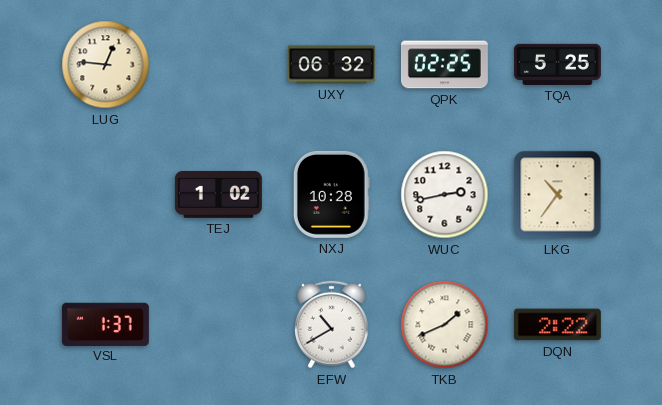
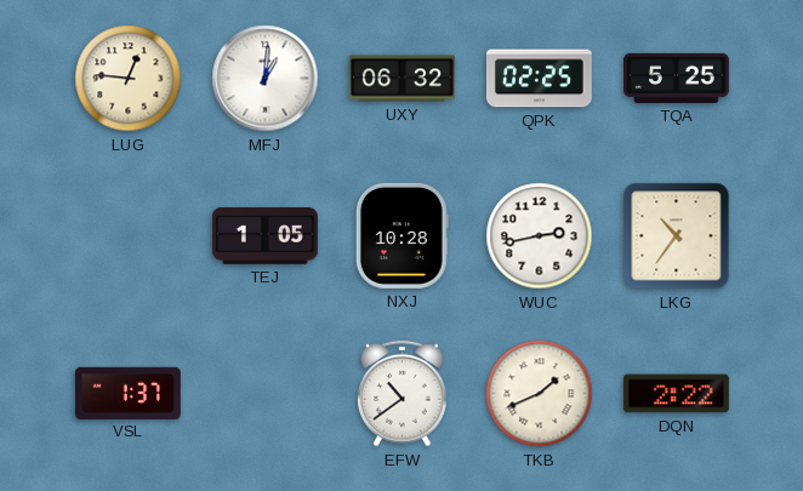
MFJ: none -> 1:01
TEJ: 1:02 -> 1:05
EFW: 10:40 -> 10:39
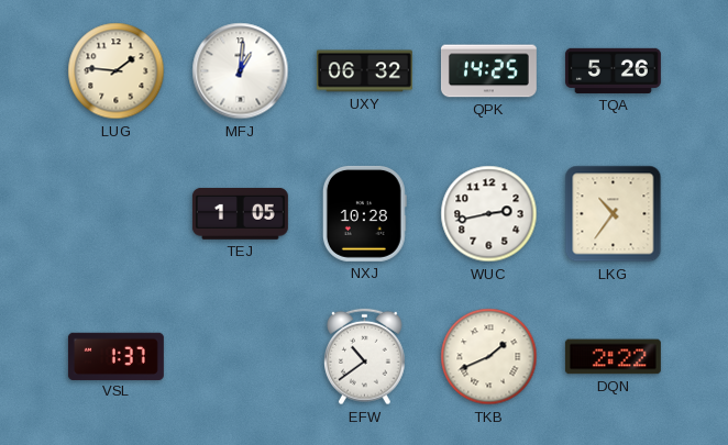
LUG: 12:46 -> 1:46
QPK: 02:25 -> 14:25
TQA: 5:25 -> 5:26
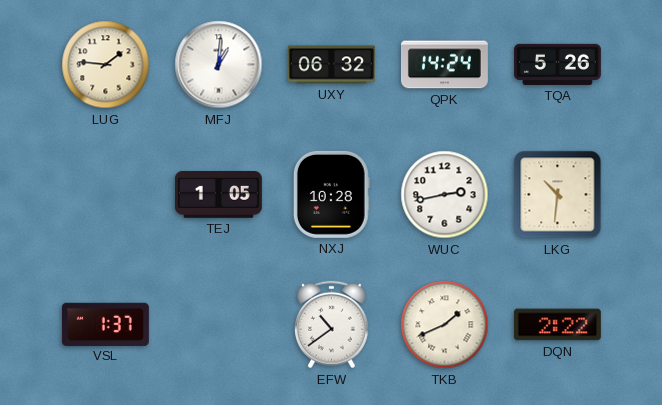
QPK: 14:25 -> 14:24
LKG: 10:36 -> 10:31
